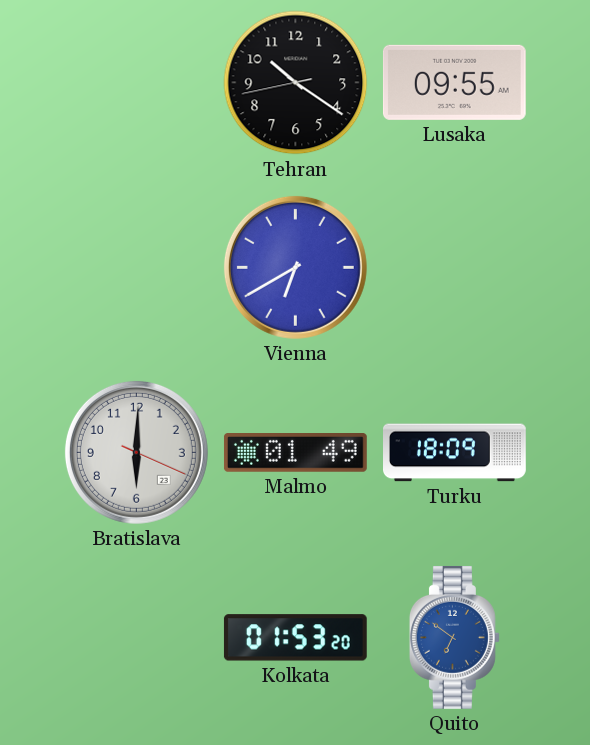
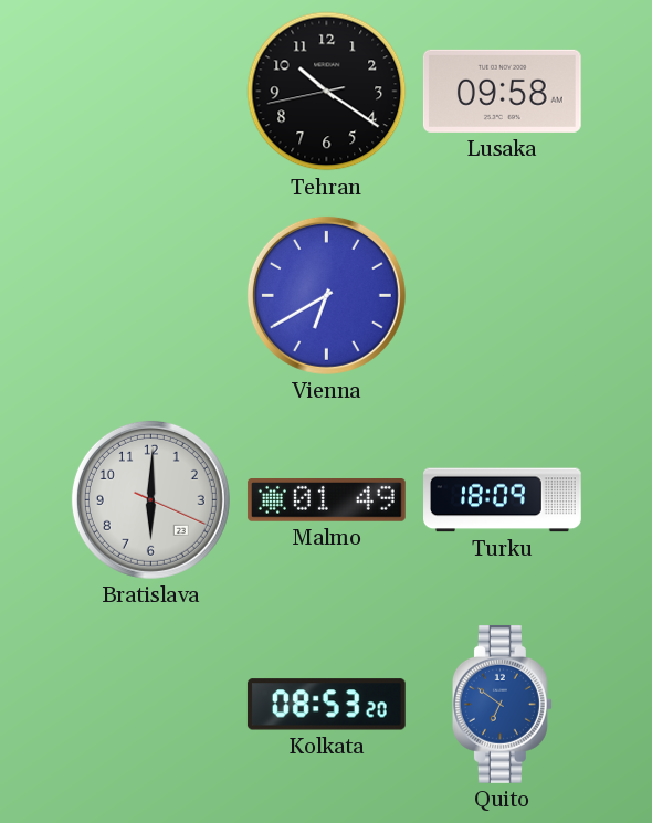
Lusaka: 09:55 -> 09:58
Kolkata: 01:53 -> 08:53
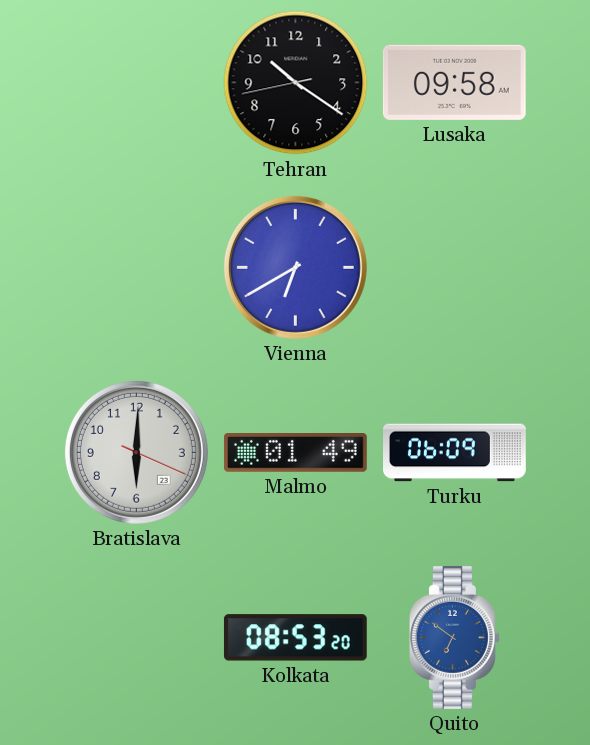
Turku: 18:09 -> 06:09
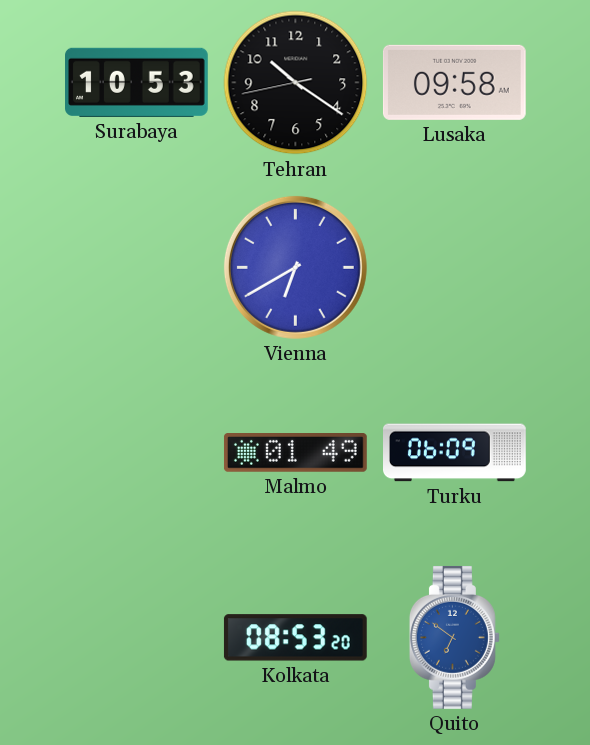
Surabaya: none -> 10:53
Bratislava: 6:00 -> none
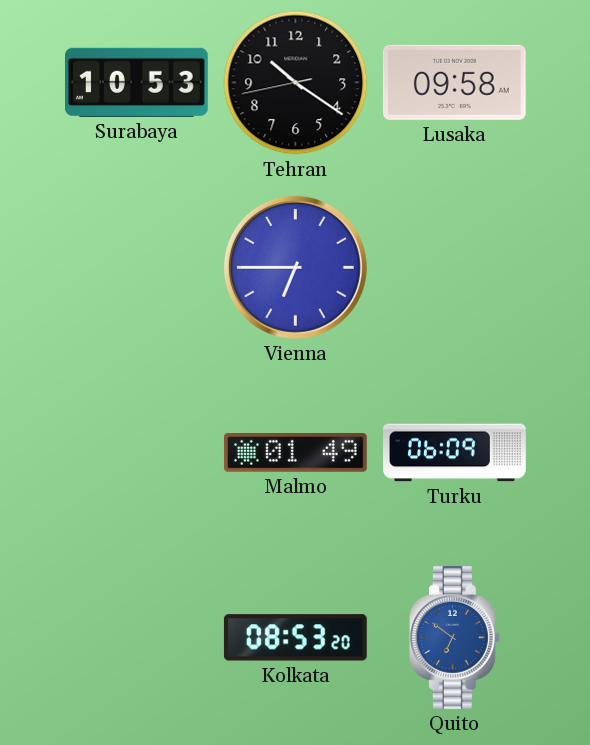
Vienna: 6:40 -> 6:45
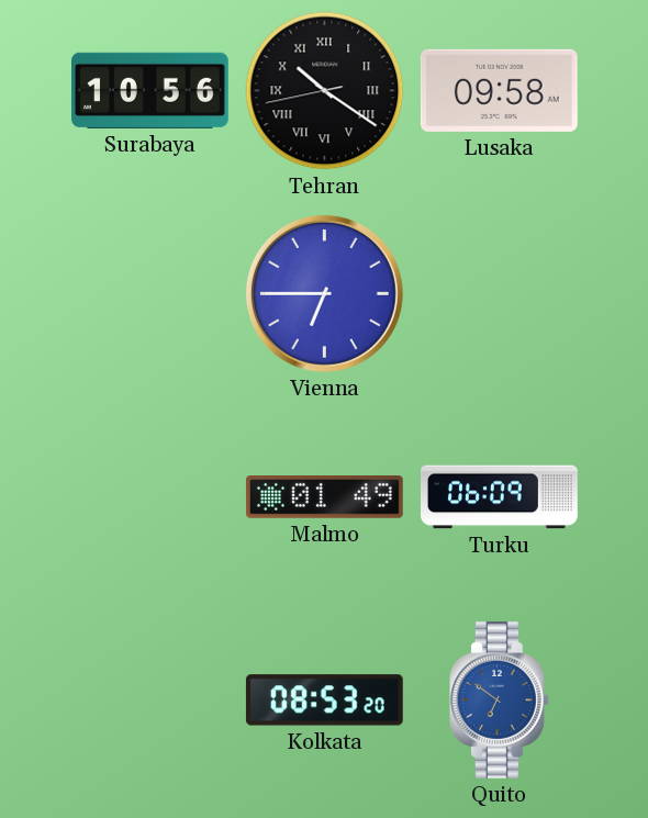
Surabaya: 10:53 -> 10:56
Tehran numerals: Arabic -> Roman
